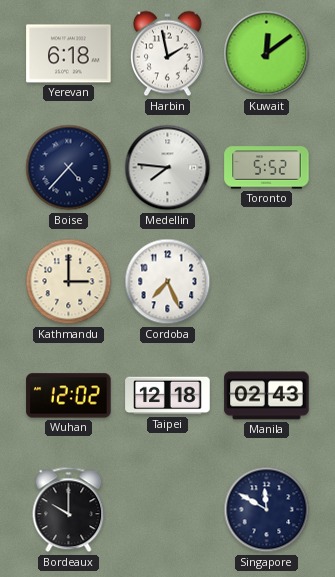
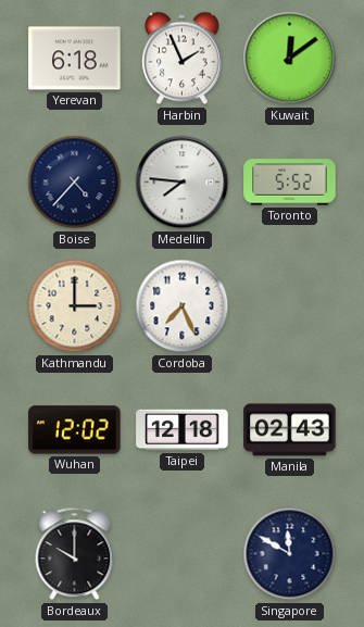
Harbin: 1:58 -> 1:56
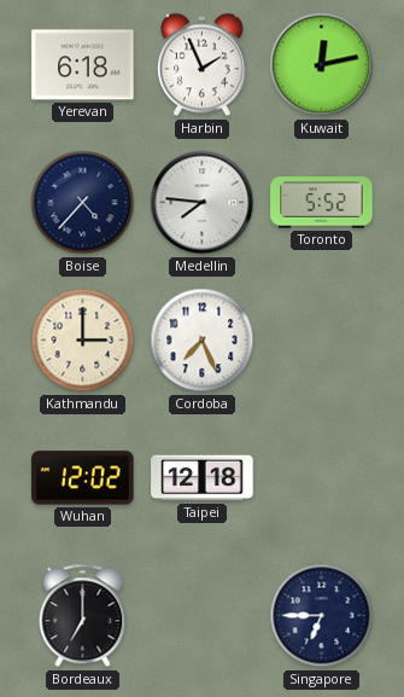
Kuwait: 12:09 -> 12:13
Manila: 02:43 -> none
Bordeaux: 10:00 -> 7:00
Singapore: 11:50 -> 6:45
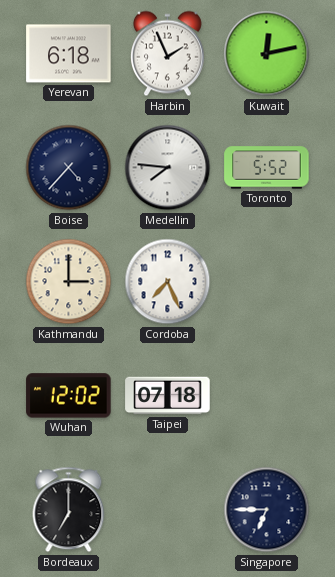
Taipei: 12:18 -> 07:18
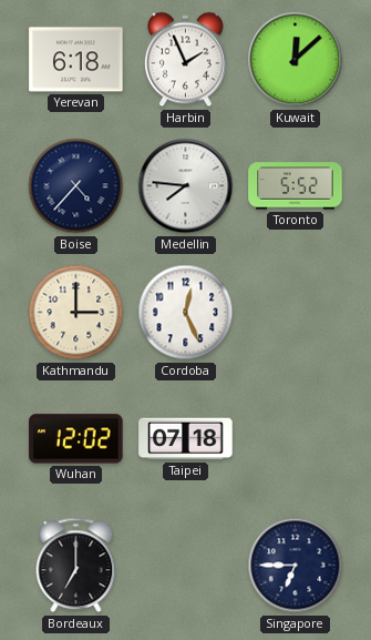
Kuwait: 12:13 -> 12:08
Cordoba: 7:26 -> 12:26
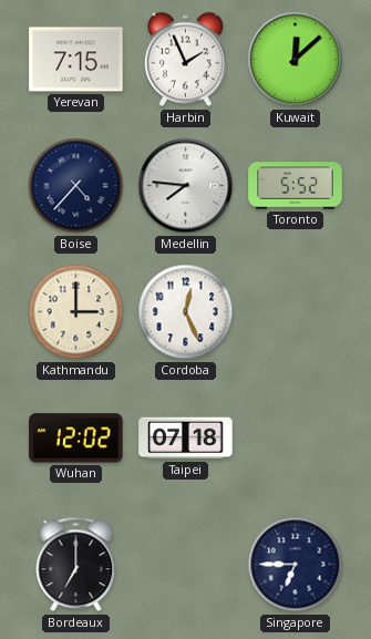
Yerevan: 6:18 -> 7:15
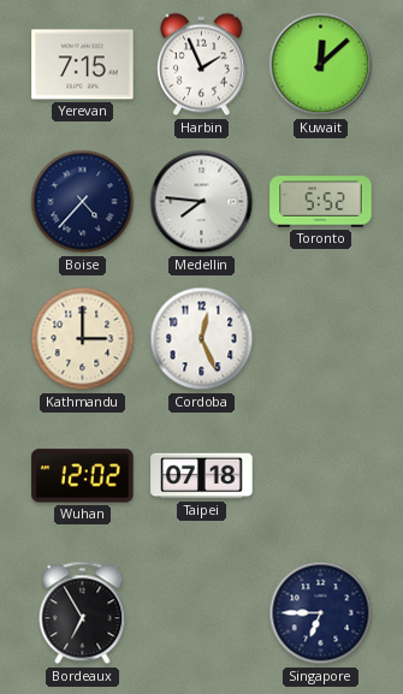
Bordeaux: 7:00 -> 6:55
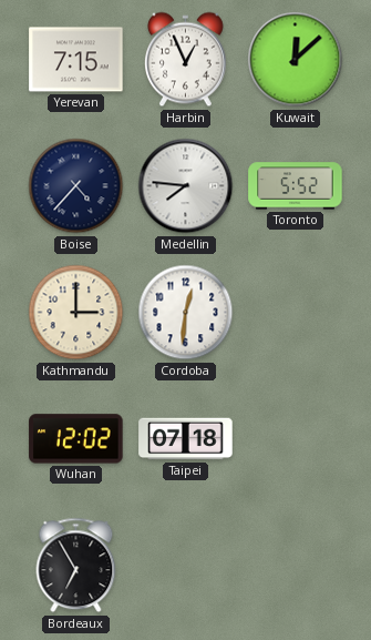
Harbin: 1:56 -> 12:56
Cordoba: 12:26 -> 12:31
Singapore: 6:45 -> none
